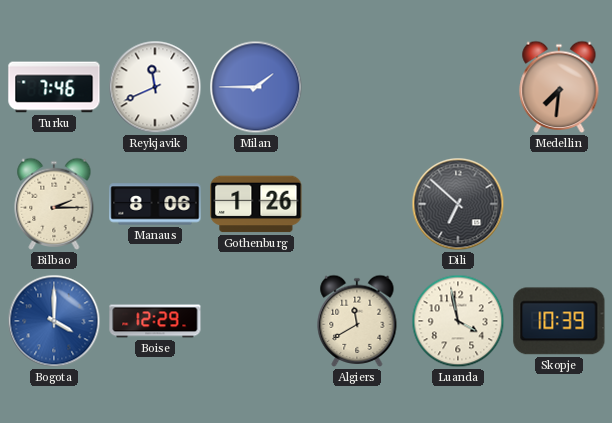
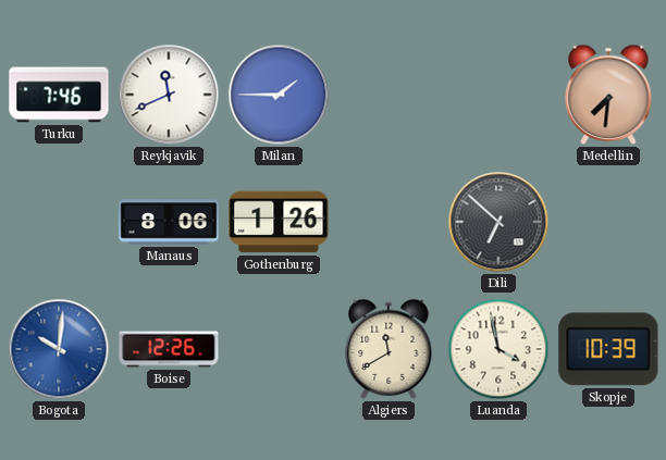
Bilbao: 2:15 -> none
Bogota: 4:00 -> 10:01
Boise: 12:29 -> 12:26
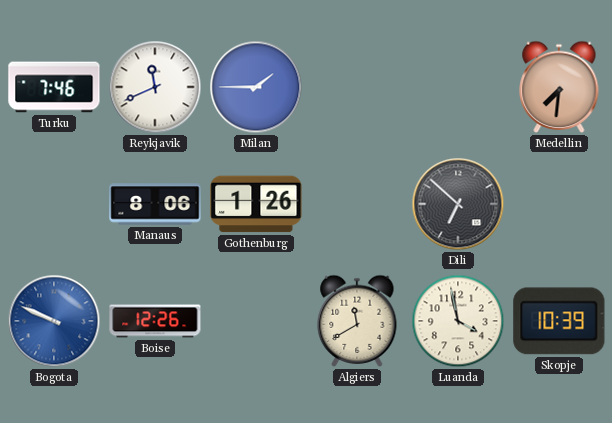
Bogota: 10:01 -> 9:49
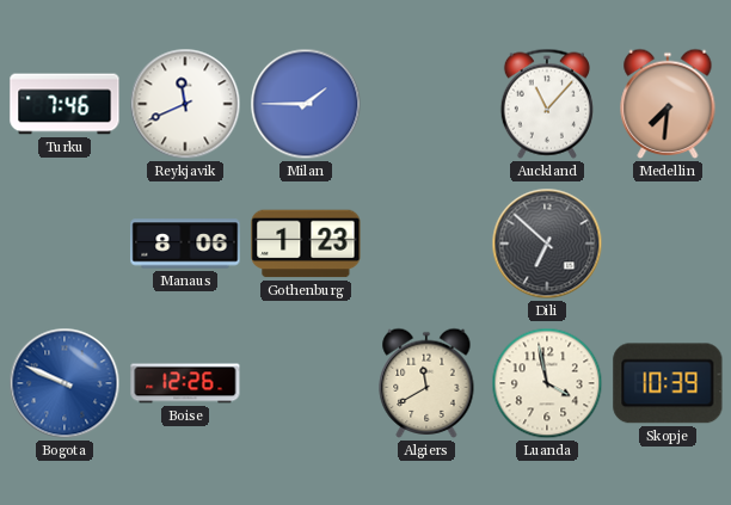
Auckland: none -> 11:07
Gothenburg: 1:26 -> 1:23
